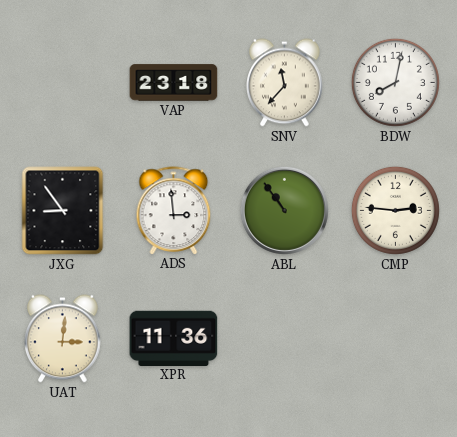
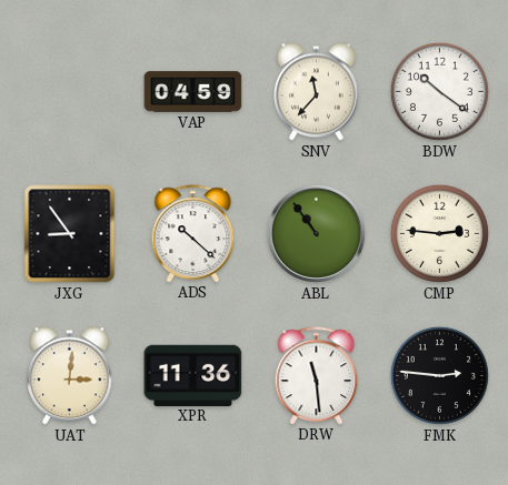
VAP: 23:18 -> 04:59
BDW: 8:02 -> 10:21
ADS: 2:59 -> 10:22
DRW: none -> 11:29
FMK: none -> 2:46
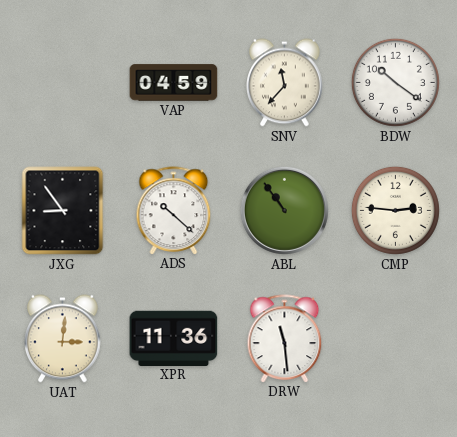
FMK: 2:46 -> none
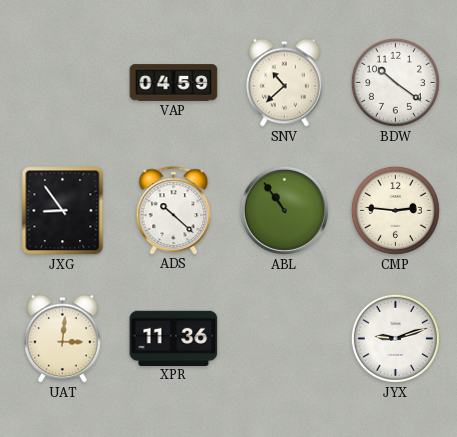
SNV: 11:37 -> 10:38
DRW: 11:29 -> none
JYX: none -> 9:12
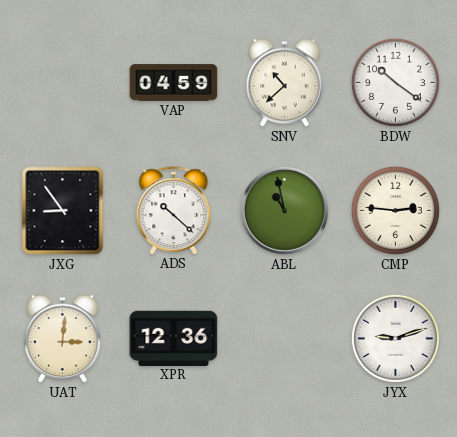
ABL: 10:54 -> 10:58
XPR: 11:36 -> 12:36
